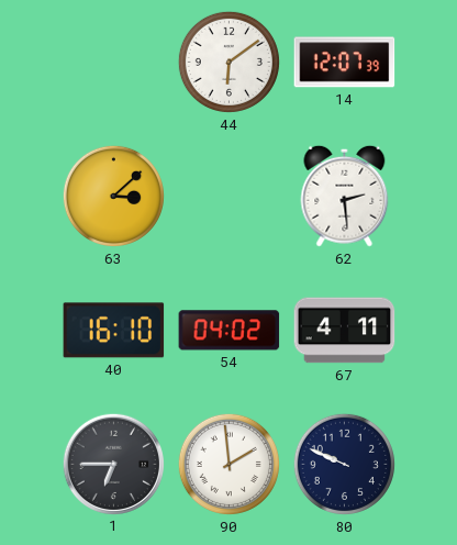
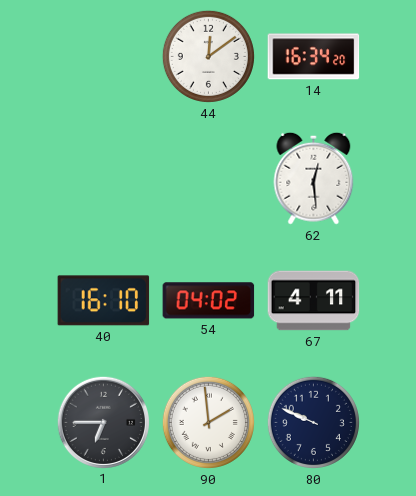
44: 6:09 -> 12:09
14: 12:07 -> 16:34
63: 3:08 -> none
62: 2:29 -> 12:29
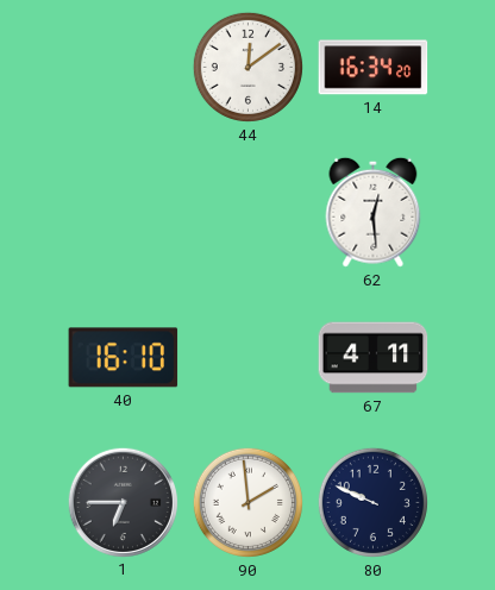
54: 04:02 -> none
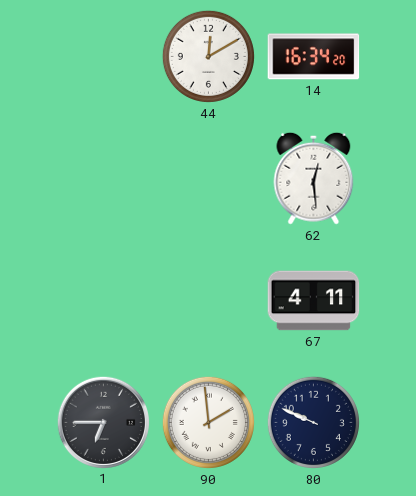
44: 12:09 -> 12:10
40: 16:10 -> none
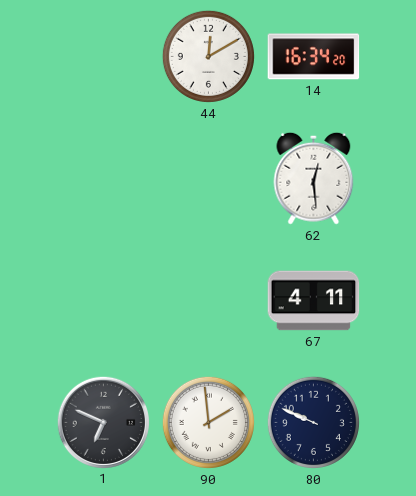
1: 6:45 -> 6:49
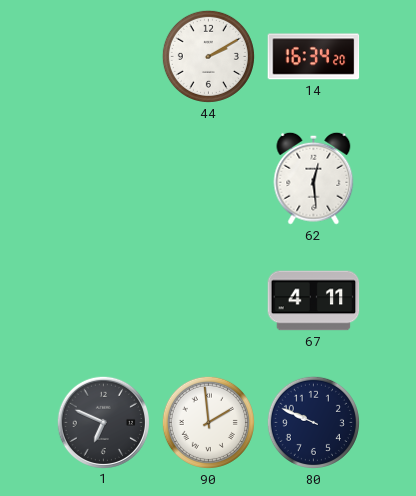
44: 12:10 -> 2:10
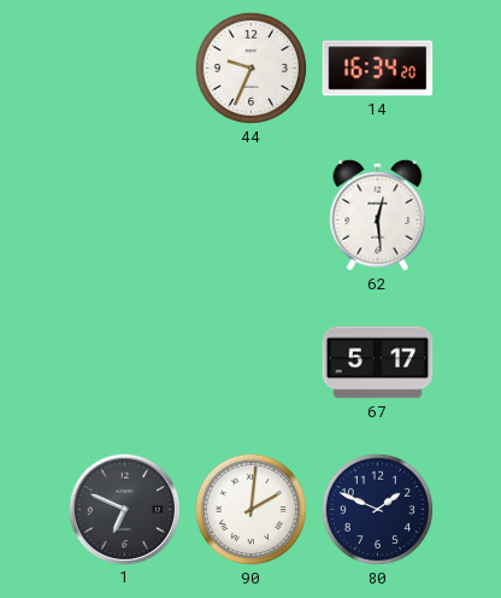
44: 2:10 -> 9:34
67: 4:11 -> 5:17
90: 1:59 -> 2:01
80: 9:49 -> 1:49
